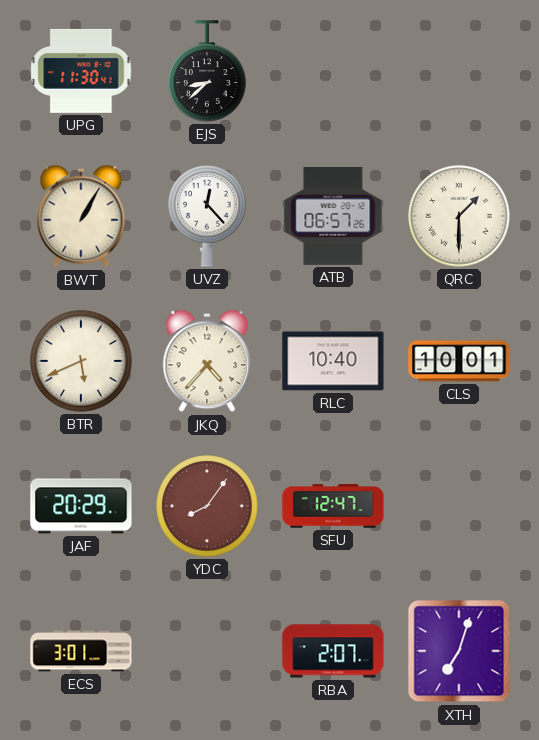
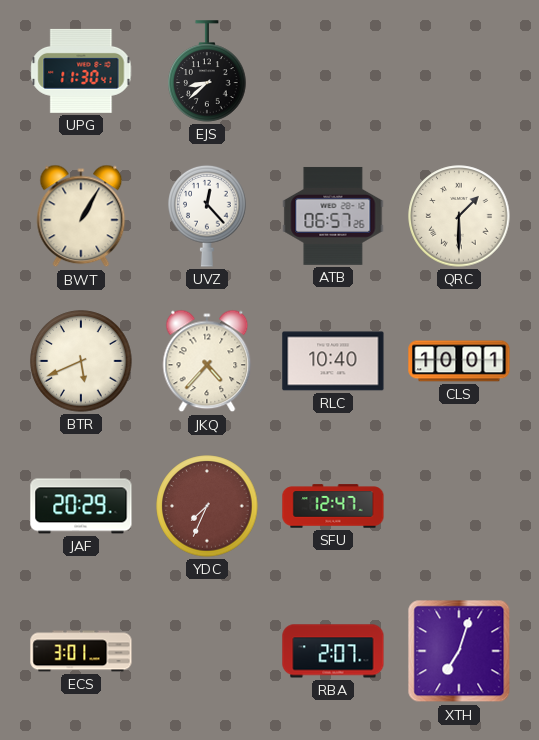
YDC: 8:06 -> 7:34
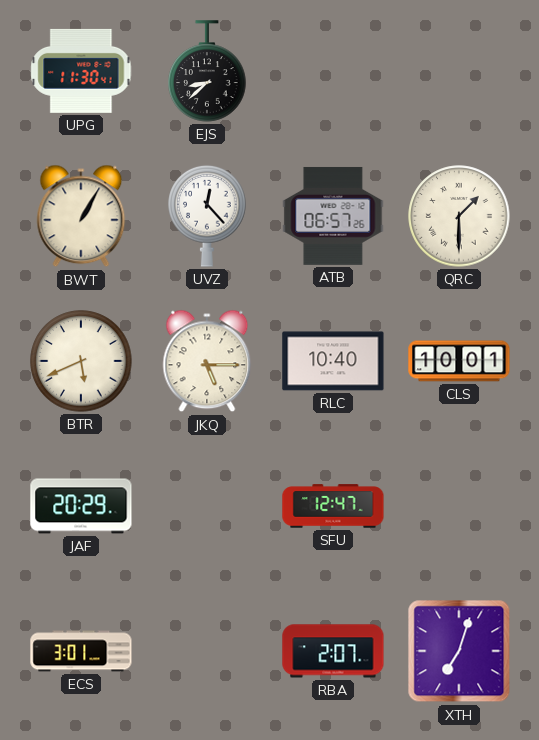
JKQ: 4:37 -> 5:15
YDC: 7:34 -> none
